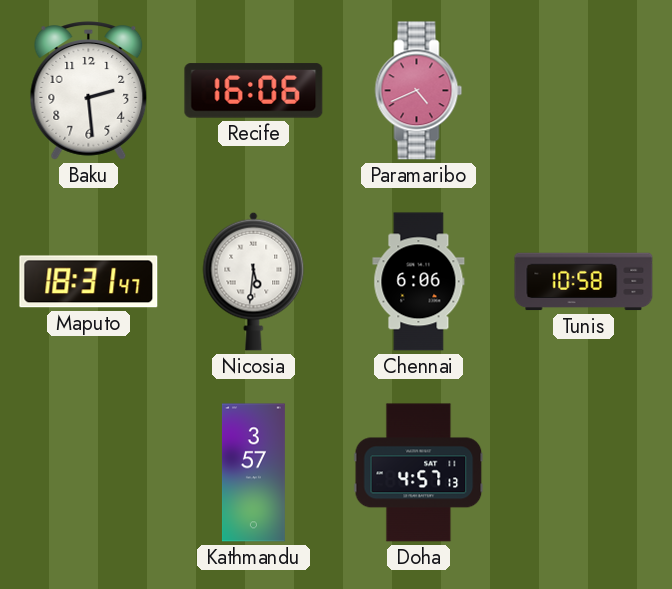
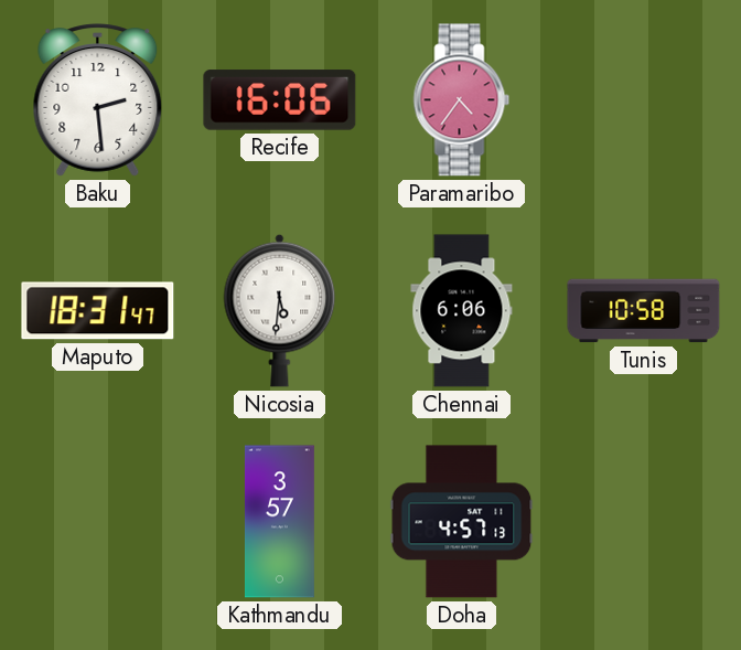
Paramaribo: 4:41 -> 4:36
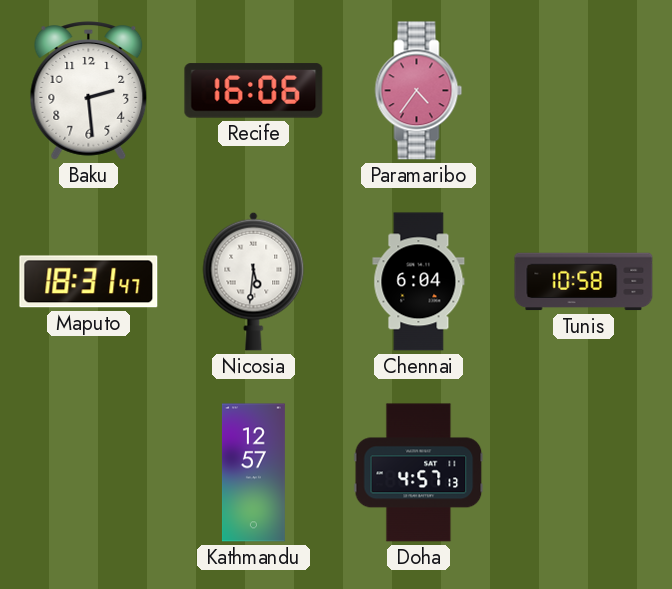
Chennai: 6:06 -> 6:04
Kathmandu: 3:57 -> 12:57
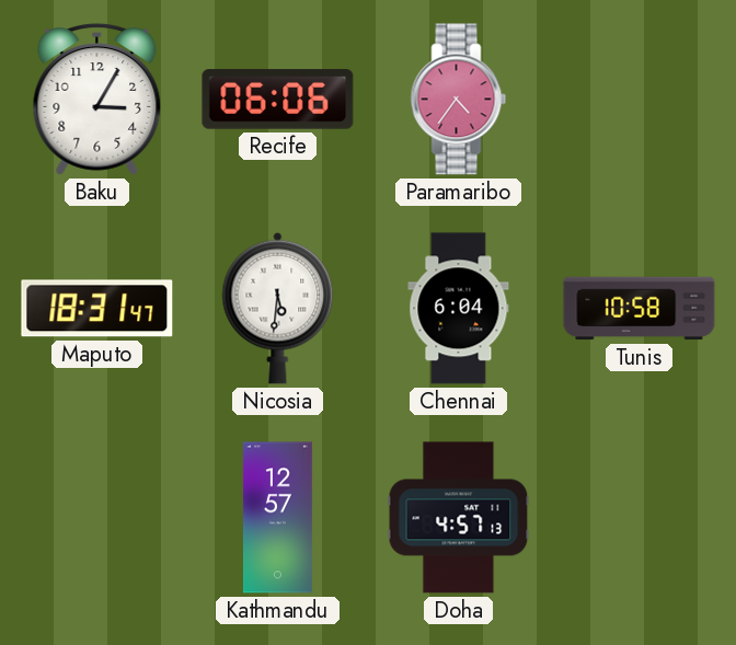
Baku: 2:29 -> 3:05
Recife: 16:06 -> 06:06
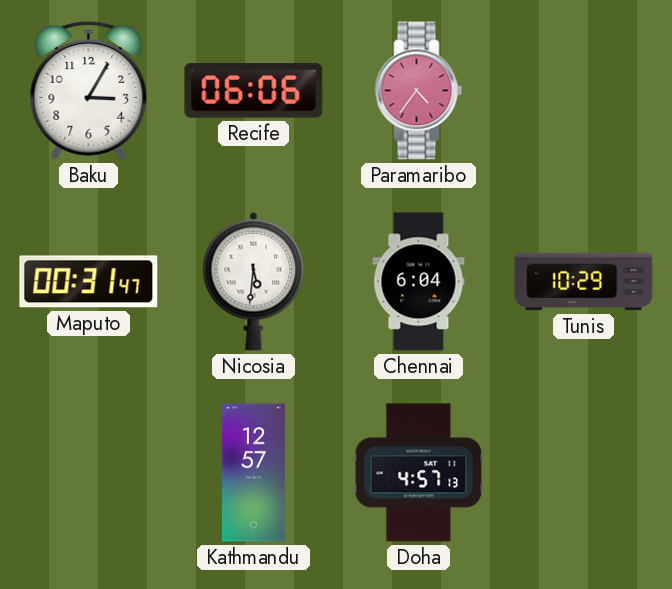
Maputo: 18:31 -> 00:31
Tunis: 10:58 -> 10:29
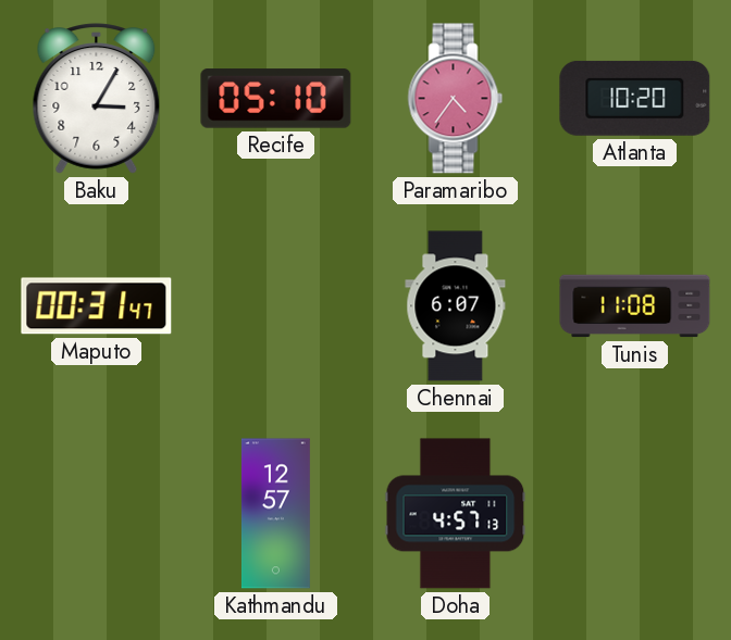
Recife: 06:06 -> 05:10
Atlanta: none -> 10:20
Nicosia: 5:31 -> none
Chennai: 6:04 -> 6:07
Tunis: 10:29 -> 11:08
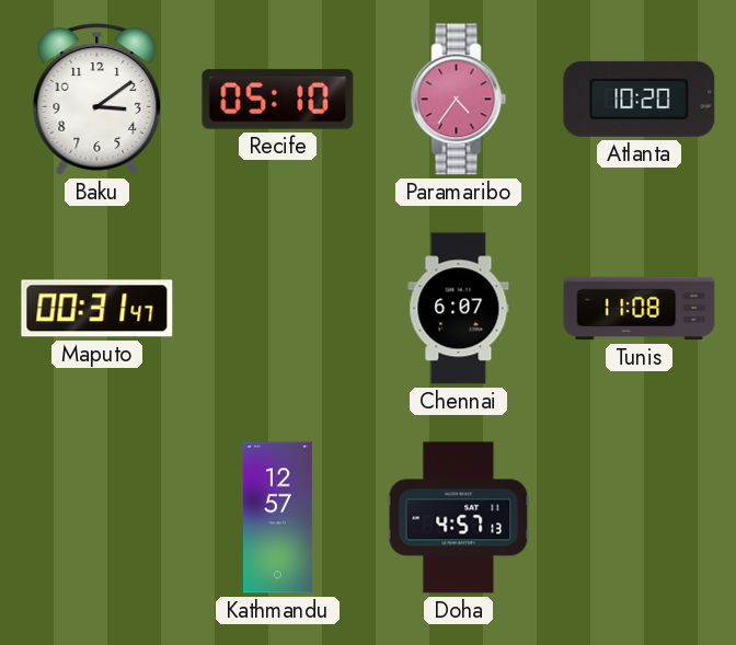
Baku: 3:05 -> 3:09
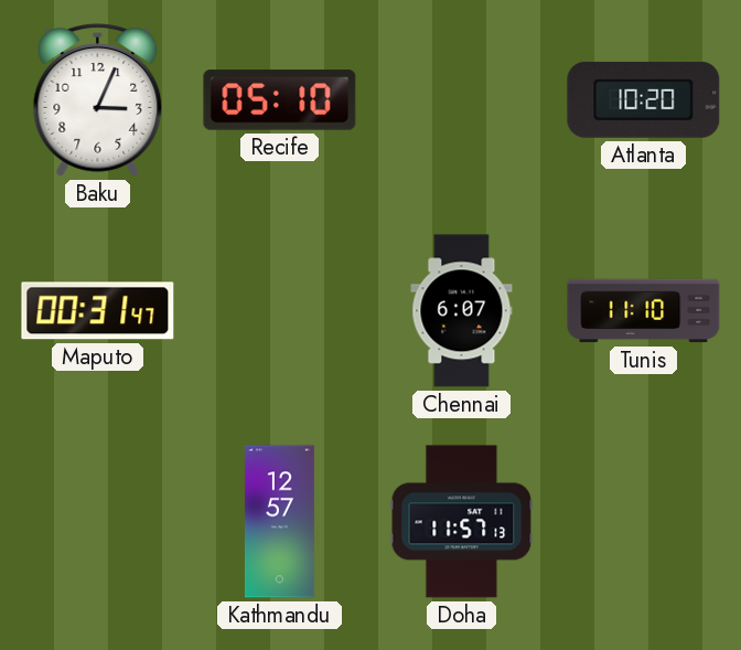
Baku: 3:09 -> 3:04
Paramaribo: 4:36 -> none
Tunis: 11:08 -> 11:10
Doha: 4:57 -> 11:57
